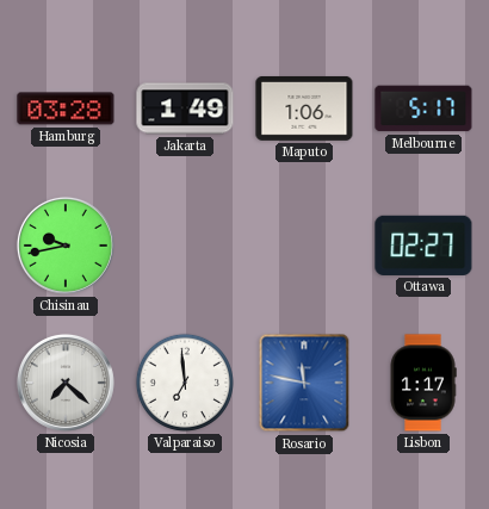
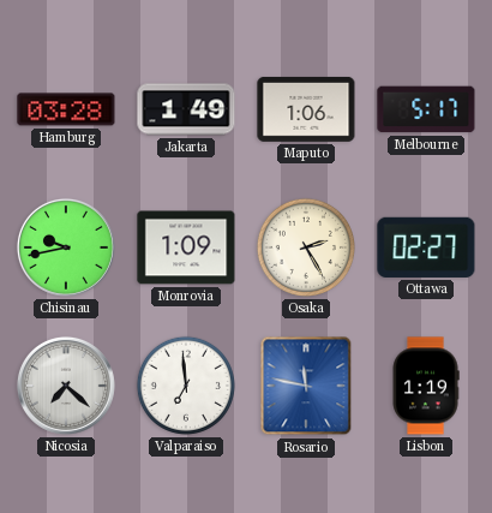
Monrovia: none -> 1:09
Osaka: none -> 2:25
Lisbon: 1:17 -> 1:19
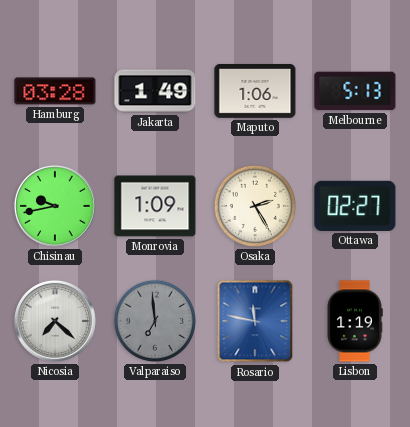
Melbourne: 5:17 -> 5:13
Valparaiso dial: white -> grey
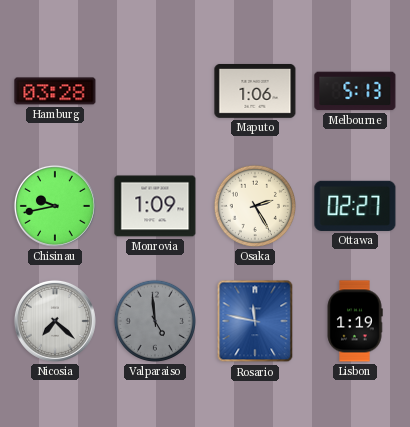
Jakarta: 1:49 -> none
Valparaiso: 6:59 -> 4:59
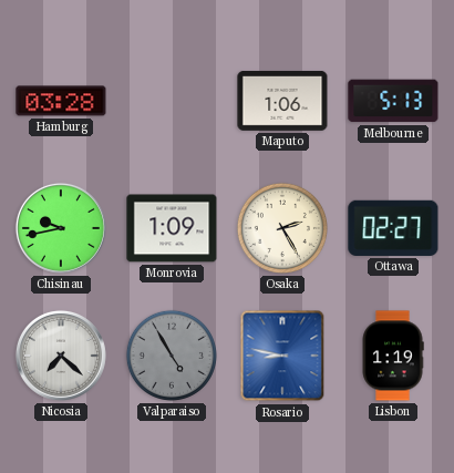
Valparaiso: 4:59 -> 4:55
Rosario: 11:47 -> 8:47
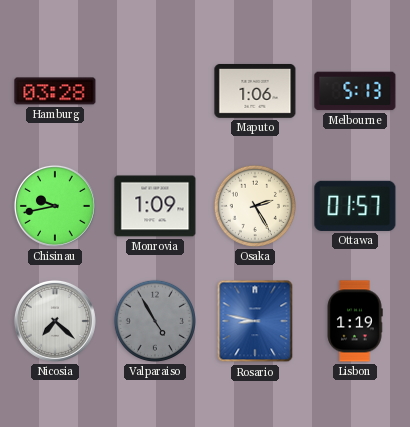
Ottawa: 02:27 -> 01:57
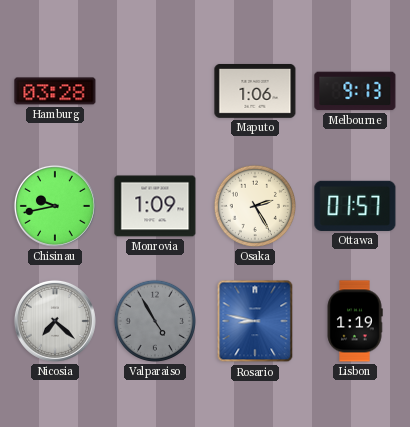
Melbourne: 5:13 -> 9:13
